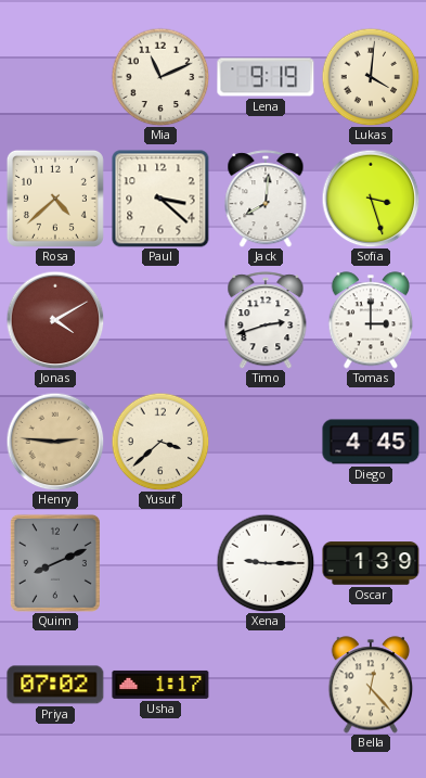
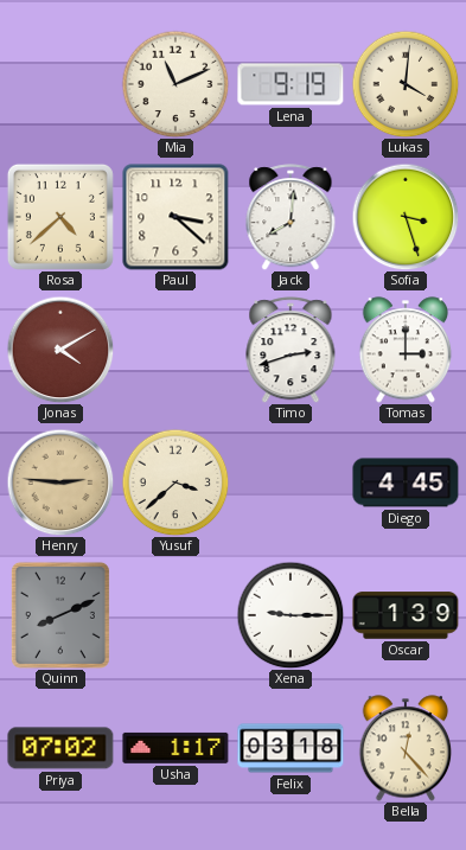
Felix: none -> 03:18
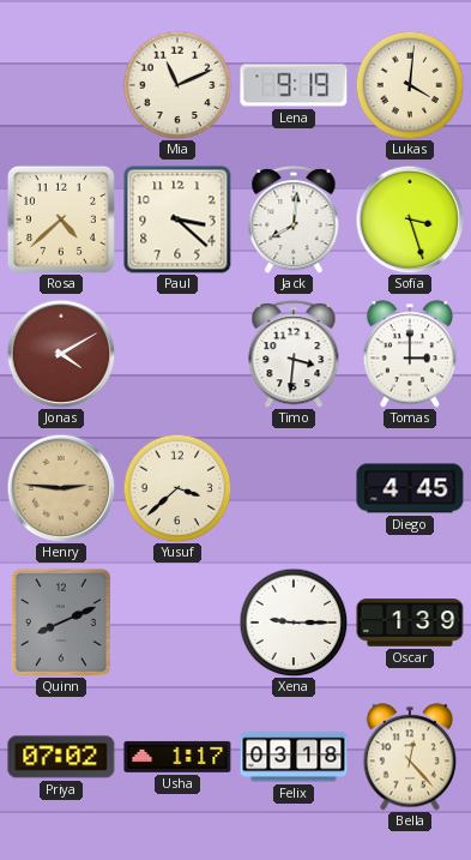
Timo: 2:42 -> 3:31
